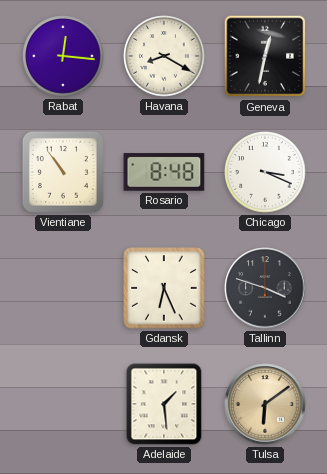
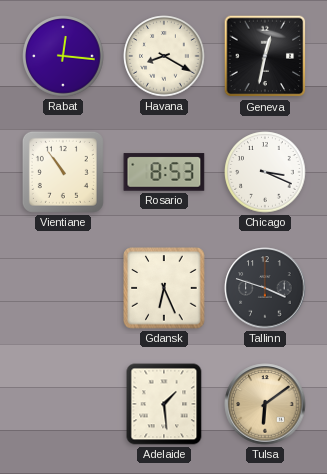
Rosario: 8:48 -> 8:53
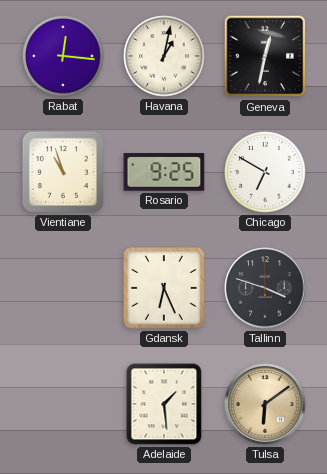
Havana: 8:20 -> 1:02
Vientiane: 10:54 -> 10:57
Rosario: 8:53 -> 9:25
Chicago: 3:19 -> 6:50
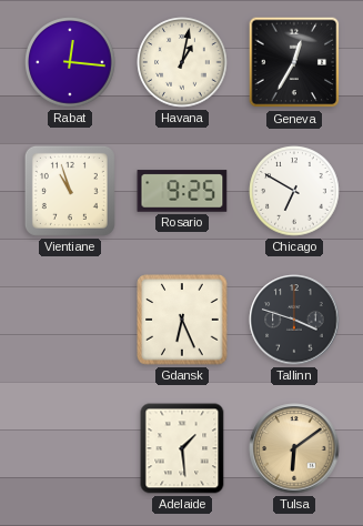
Geneva: 12:32 -> 12:35
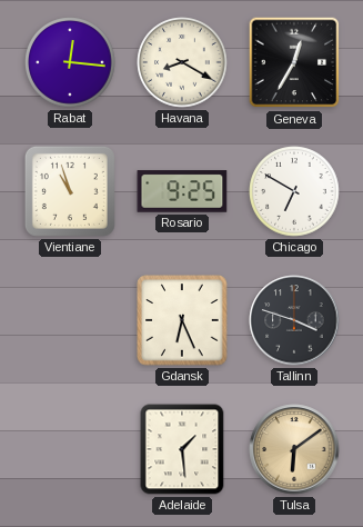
Havana: 1:02 -> 8:20
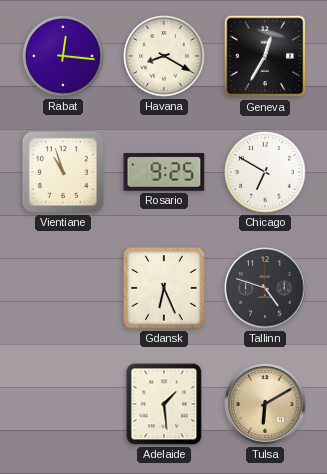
Tallinn: 3:48 -> 4:48
Tulsa: 6:09 -> 6:10
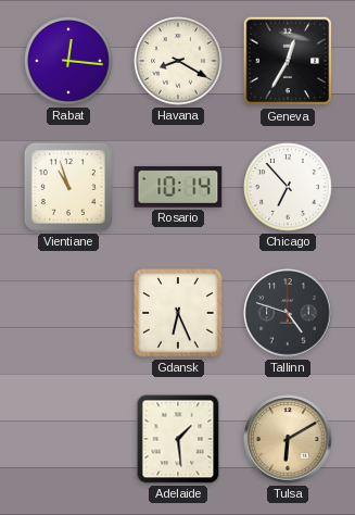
Rosario: 9:25 -> 10:14
Chicago: 6:50 -> 6:53
